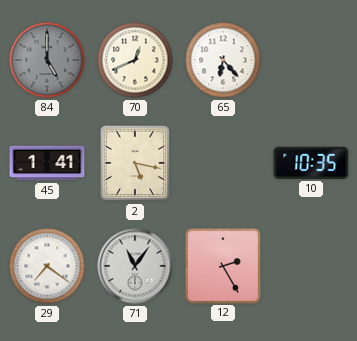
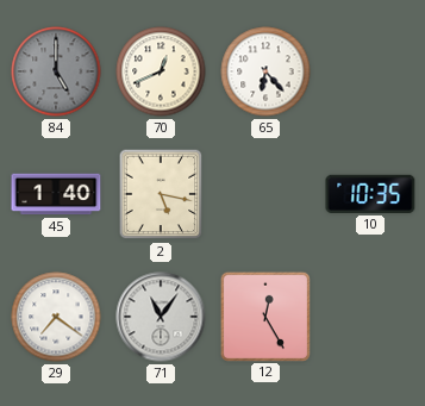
45: 1:41 -> 1:40
12: 2:25 -> 12:25
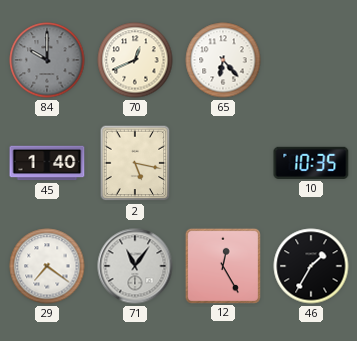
84: 5:00 -> 10:00
46: none -> 1:35
